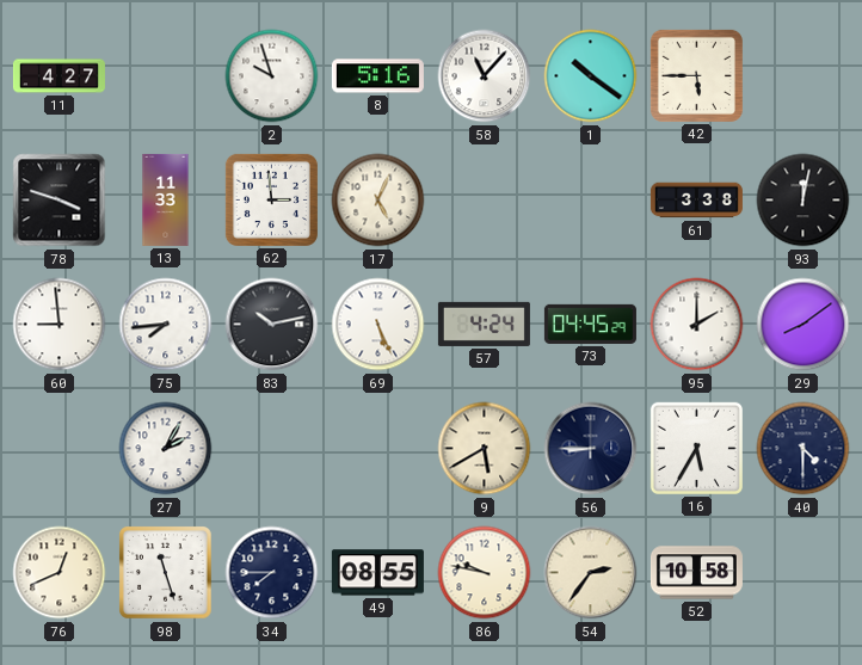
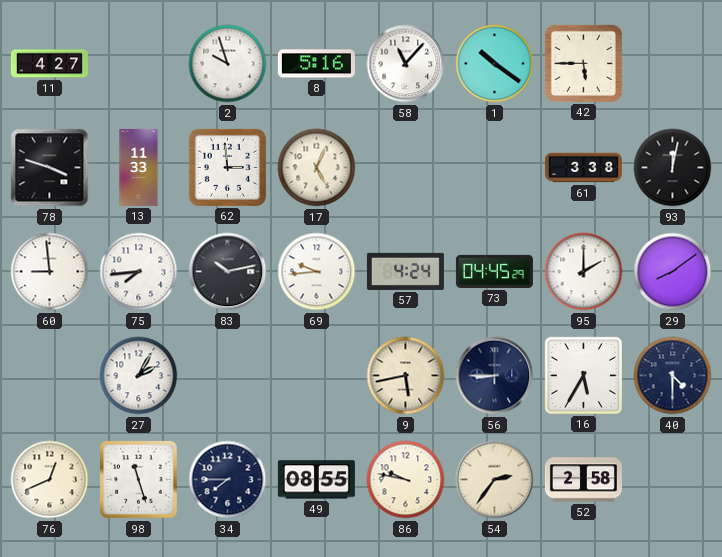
69: 5:26 -> 9:44
9: 5:40 -> 5:43
52: 10:58 -> 2:58
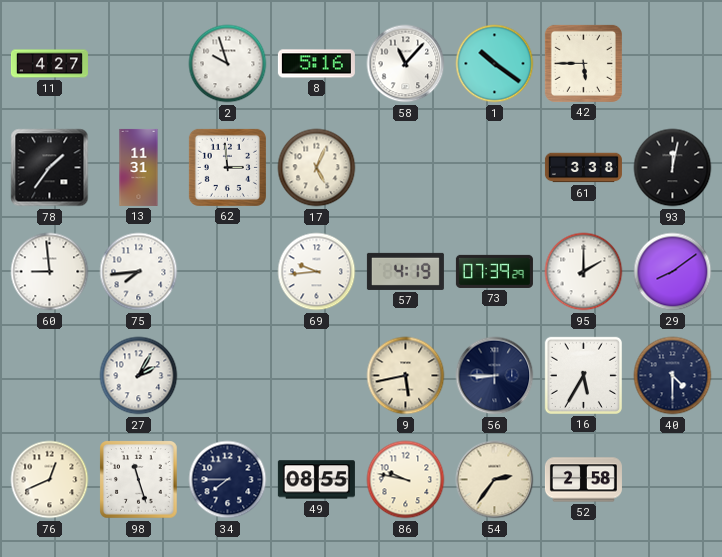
78: 3:48 -> 1:36
13: 11:33 -> 11:31
83: 10:13 -> none
57: 4:24 -> 4:19
73: 04:45 -> 07:39
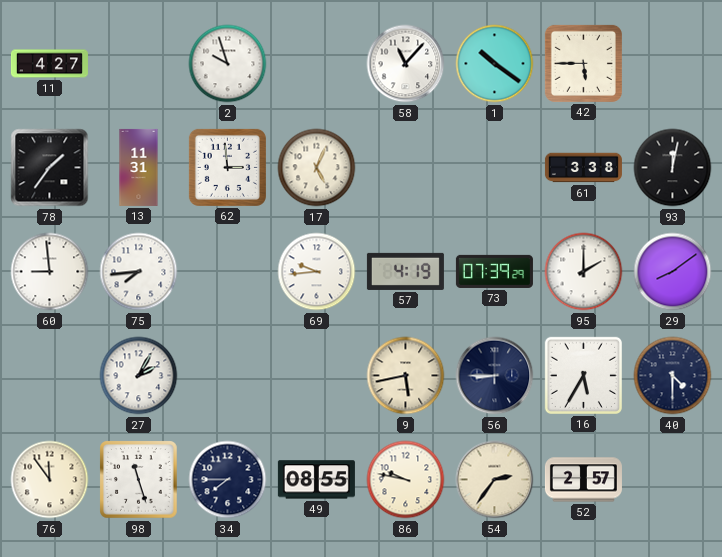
8: 5:16 -> none
76: 12:41 -> 11:54
52: 2:58 -> 2:57
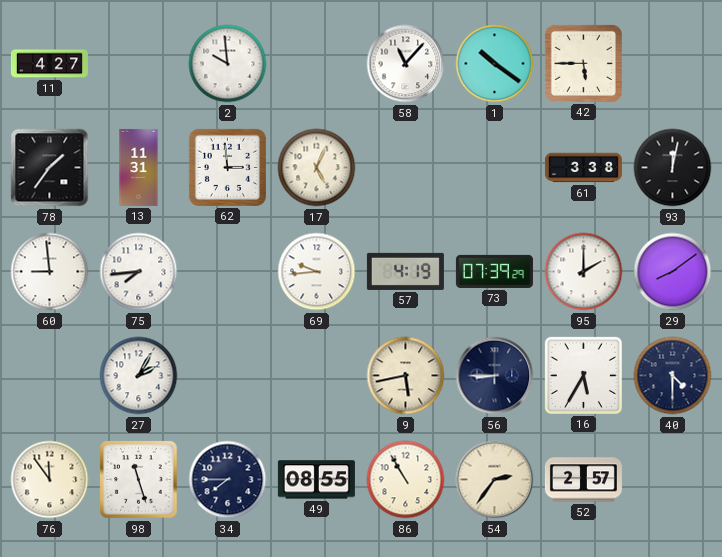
2: 9:57 -> 9:59
86: 9:47 -> 10:55
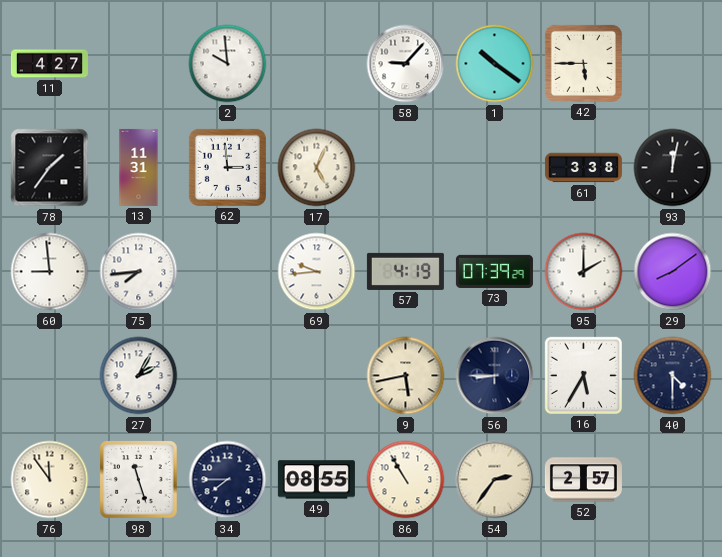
58: 11:07 -> 9:07
